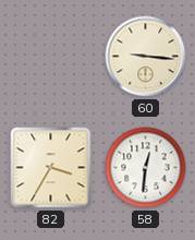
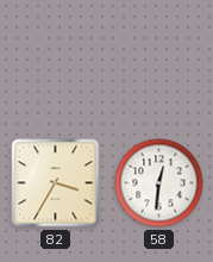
60: 9:16 -> none
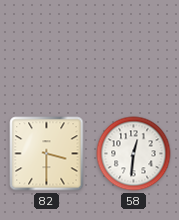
82: 3:35 -> 3:30
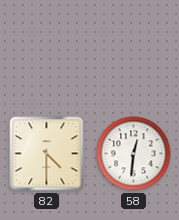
82: 3:30 -> 4:30
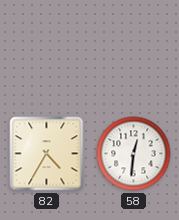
82: 4:30 -> 4:35
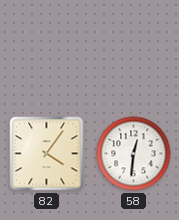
82: 4:35 -> 4:06
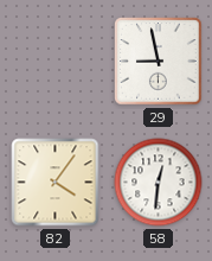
29: none -> 8:58
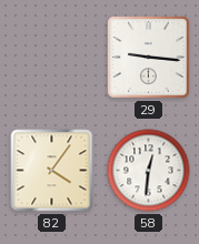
29: 8:58 -> 9:16
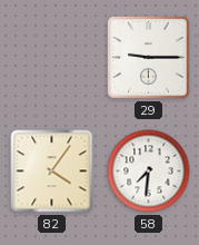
29: 9:16 -> 9:15
58: 12:31 -> 7:31
